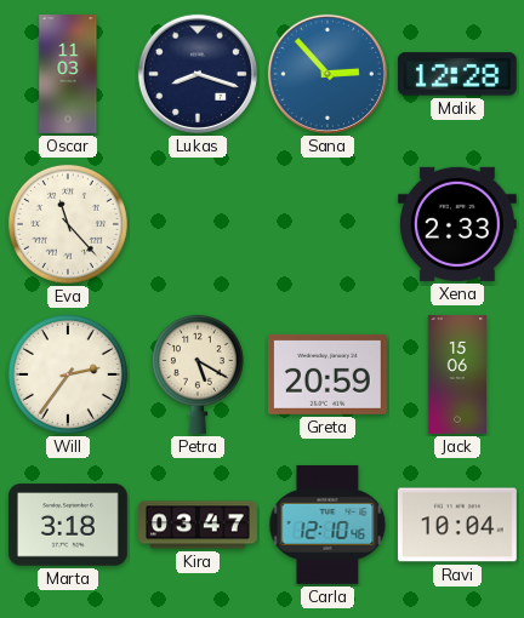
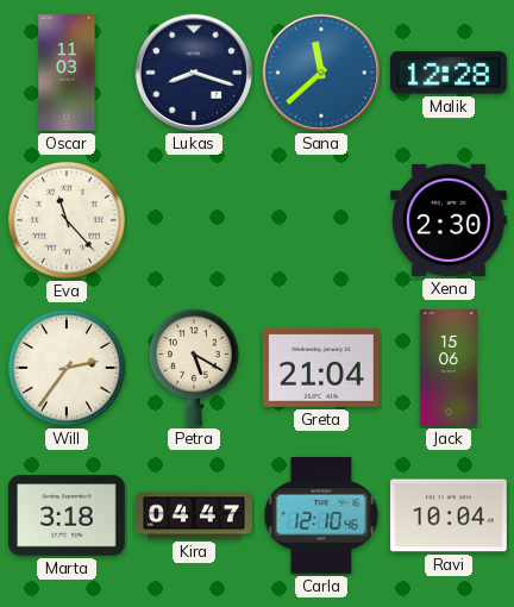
Sana: 2:53 -> 11:38
Xena: 2:33 -> 2:30
Greta: 20:59 -> 21:04
Kira: 03:47 -> 04:47
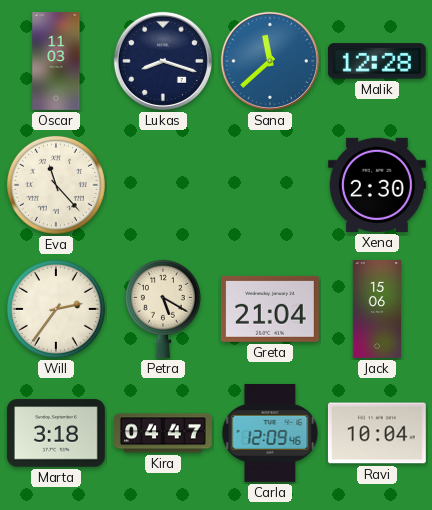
Carla: 12:10 -> 12:09
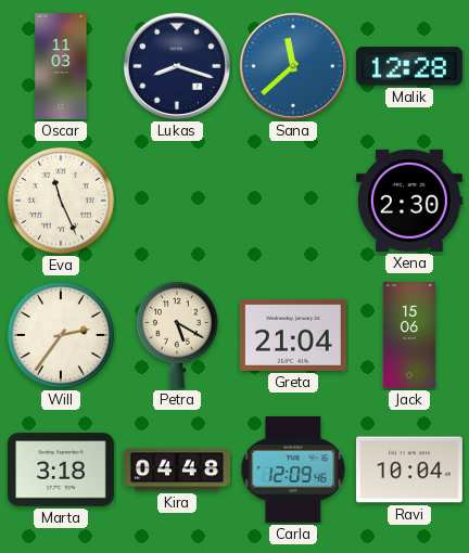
Eva: 11:23 -> 11:26
Kira: 04:47 -> 04:48
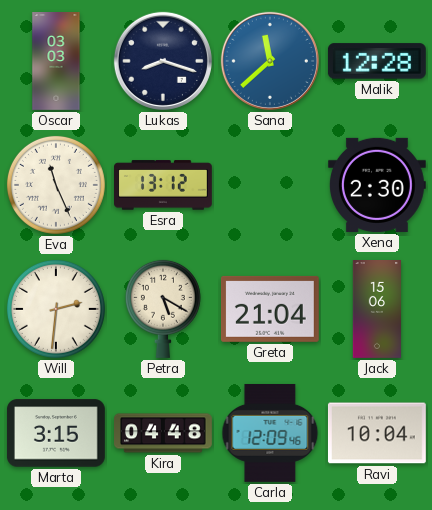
Oscar: 11:03 -> 03:03
Esra: none -> 13:12
Will: 2:36 -> 2:31
Marta: 3:18 -> 3:15
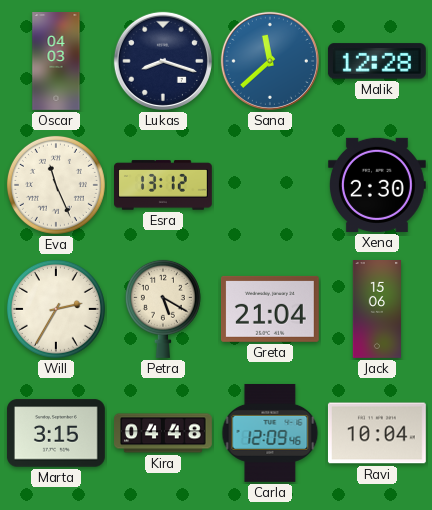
Oscar: 03:03 -> 04:03
Will: 2:31 -> 2:35
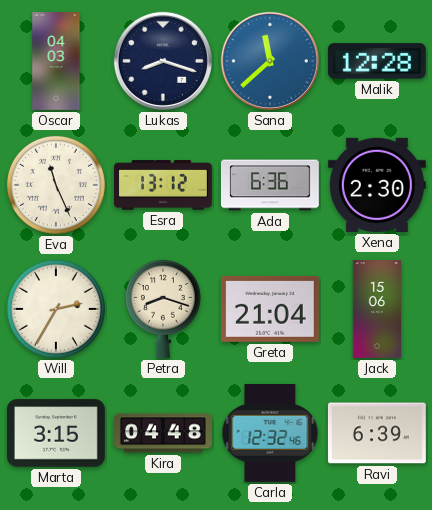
Ada: none -> 6:36
Petra: 5:20 -> 8:18
Carla: 12:09 -> 12:32
Ravi: 10:04 -> 6:39
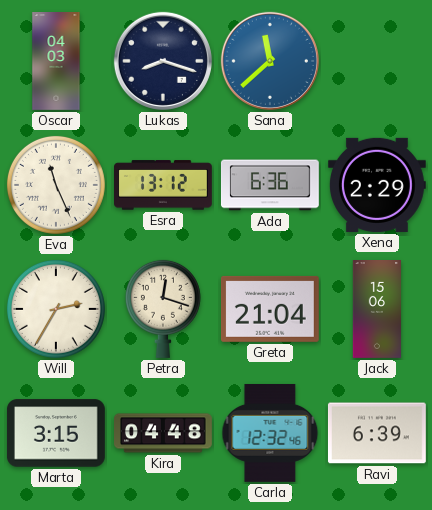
Malik: 12:28 -> none
Xena: 2:30 -> 2:29
Petra: 8:18 -> 12:18
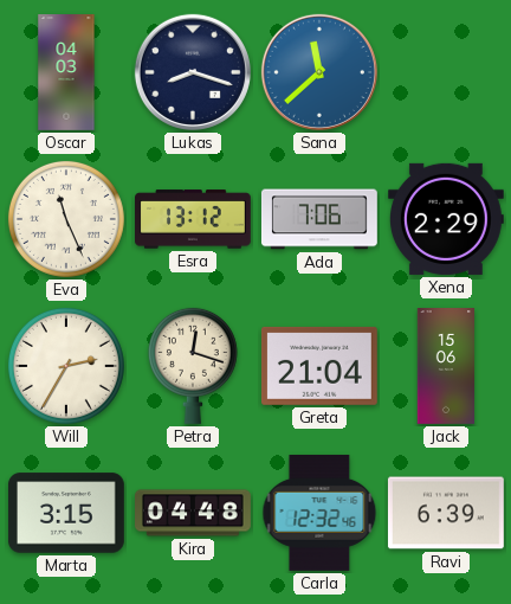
Ada: 6:36 -> 7:06
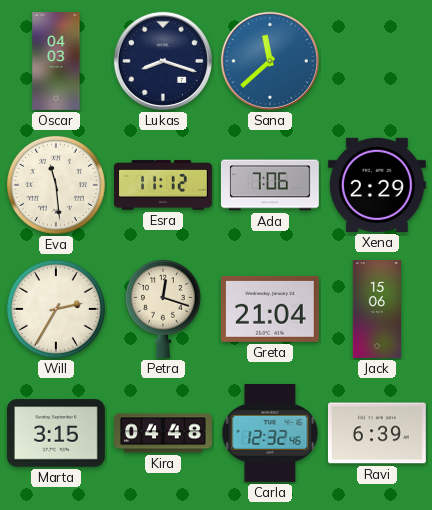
Eva: 11:26 -> 11:29
Esra: 13:12 -> 11:12
